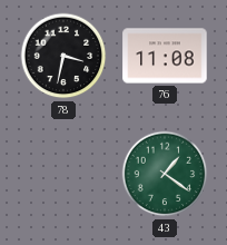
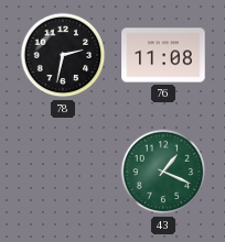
78: 3:32 -> 2:32
43: 1:21 -> 1:19
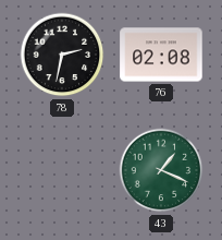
76: 11:08 -> 02:08
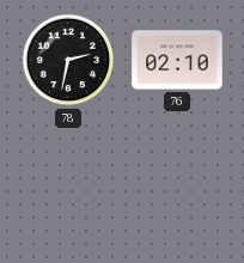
76: 02:08 -> 02:10
43: 1:19 -> none
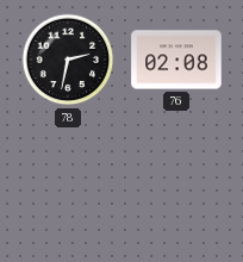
76: 02:10 -> 02:08
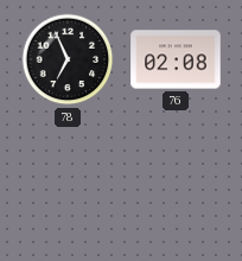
78: 2:32 -> 6:56
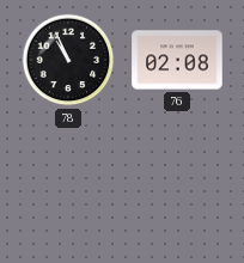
78: 6:56 -> 10:56
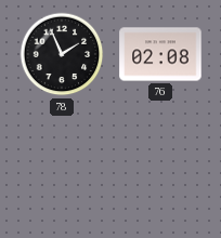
78: 10:56 -> 1:56
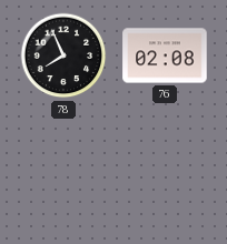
78: 1:56 -> 7:56
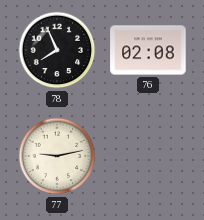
77: none -> 9:13
